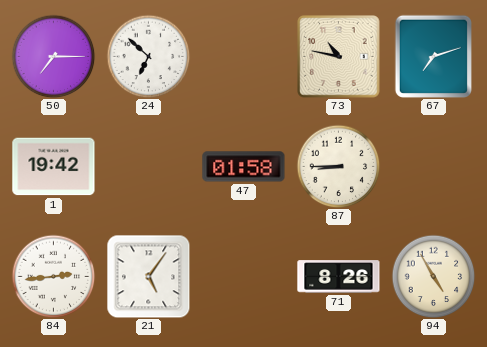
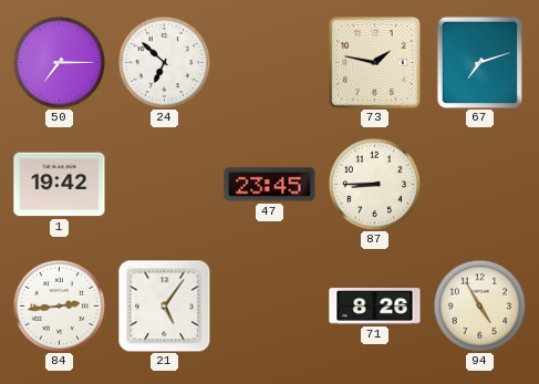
73: 10:47 -> 1:47
47: 01:58 -> 23:45
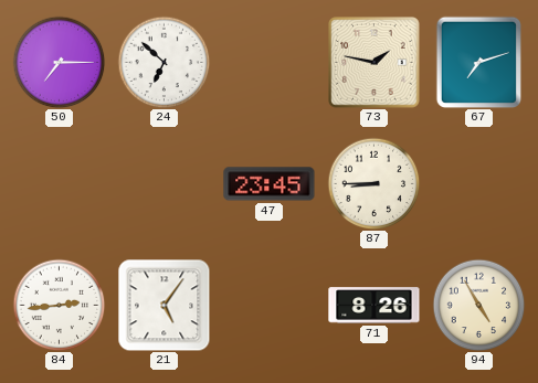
1: 19:42 -> none
